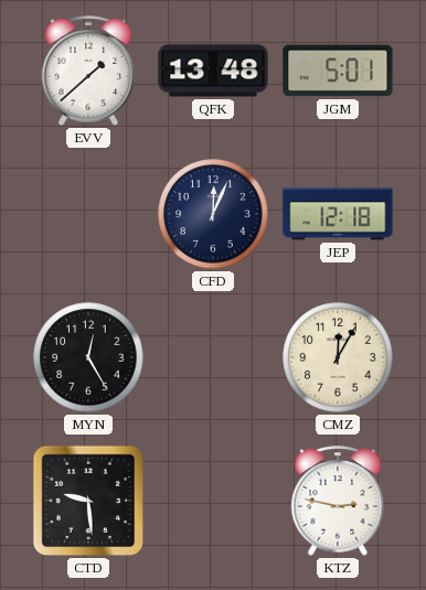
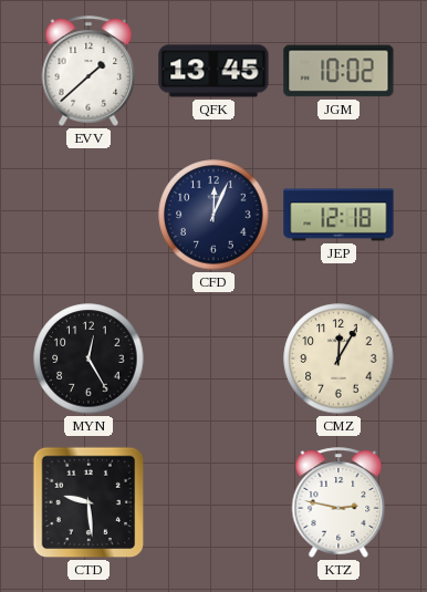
QFK: 13:48 -> 13:45
JGM: 5:01 -> 10:02
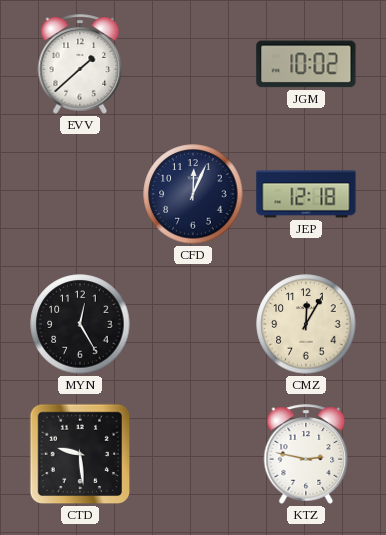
QFK: 13:45 -> none
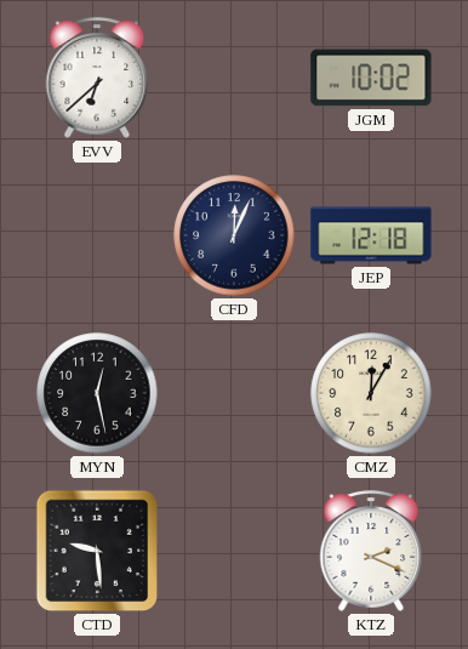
EVV: 1:38 -> 6:38
MYN: 12:25 -> 12:28
KTZ: 2:47 -> 2:19
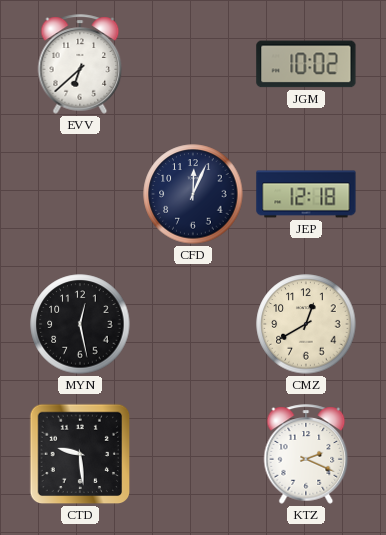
CMZ: 12:05 -> 12:40
